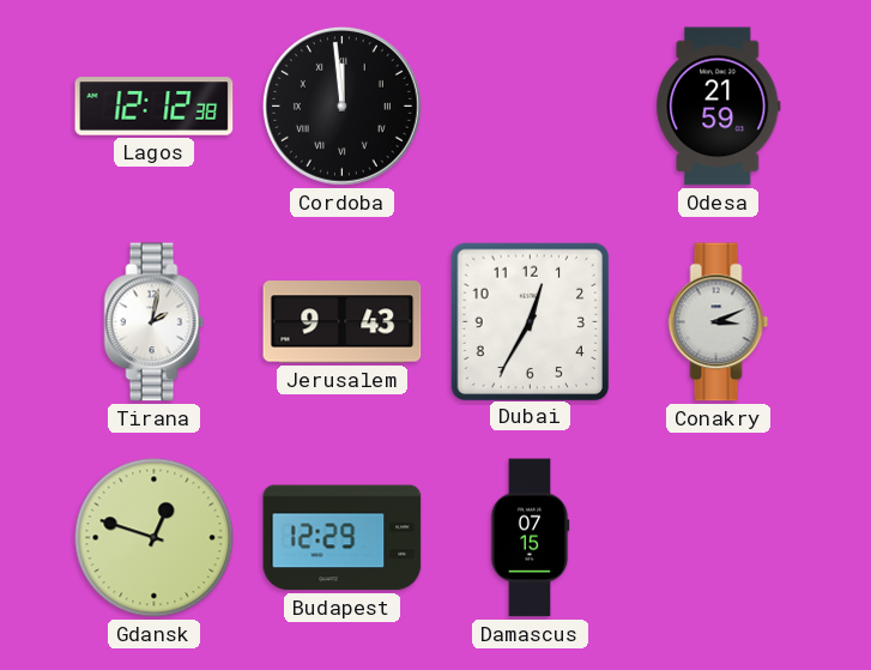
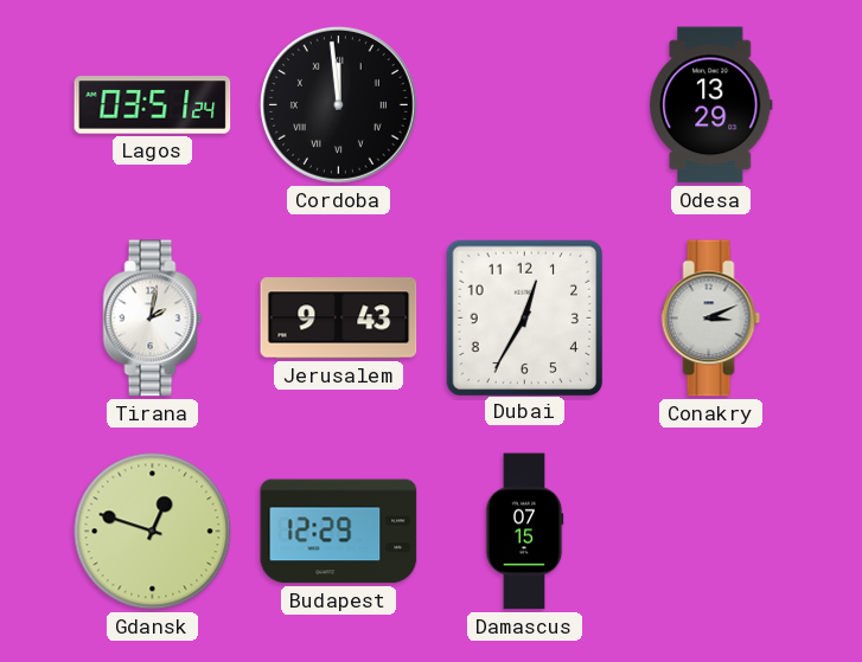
Lagos: 12:12 -> 03:51
Odesa: 21:59 -> 13:29
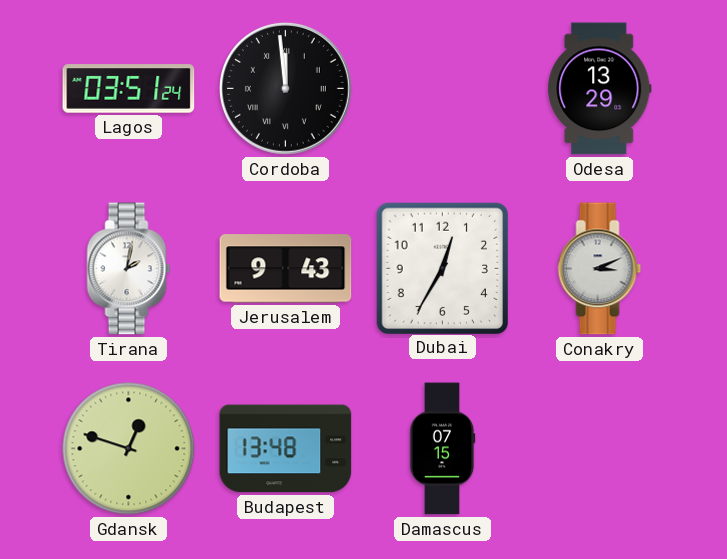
Budapest: 12:29 -> 13:48
